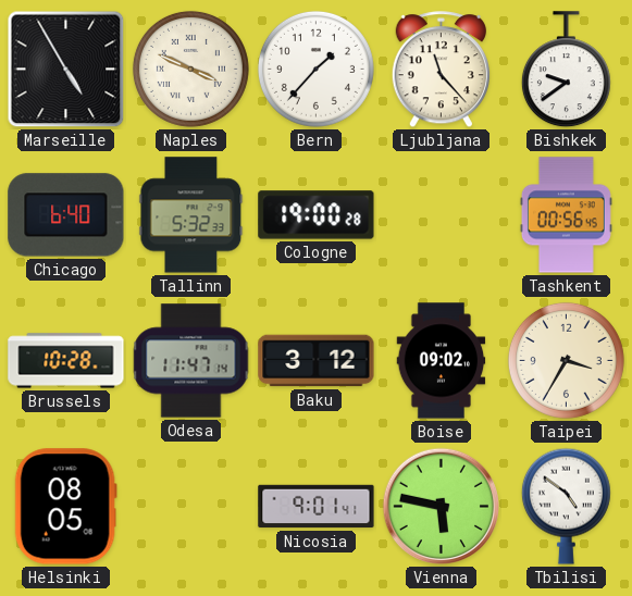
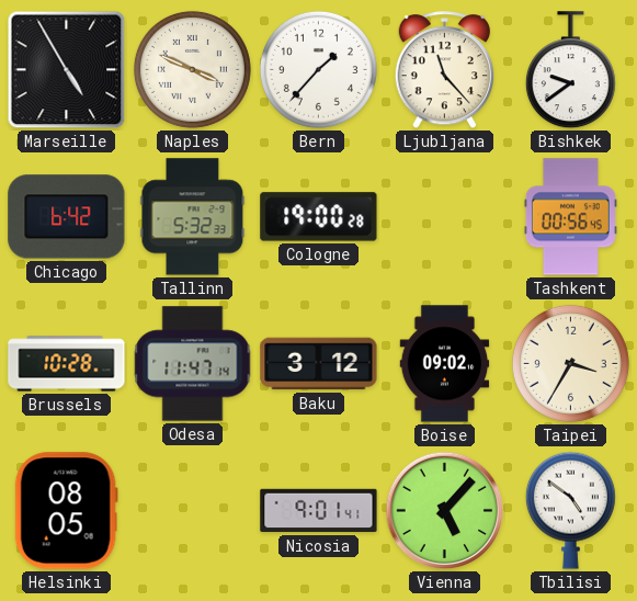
Chicago: 6:40 -> 6:42
Vienna: 5:47 -> 5:07
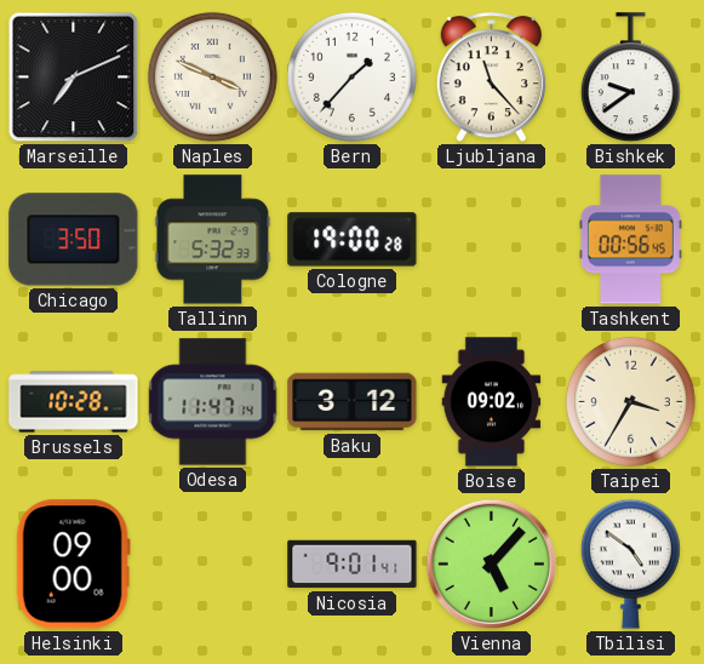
Marseille: 4:55 -> 7:11
Chicago: 6:42 -> 3:50
Helsinki: 08:05 -> 09:00
